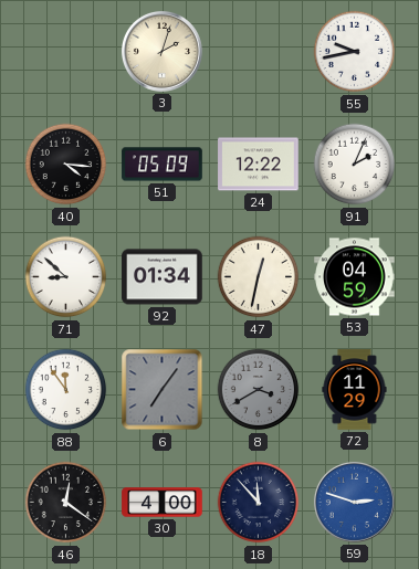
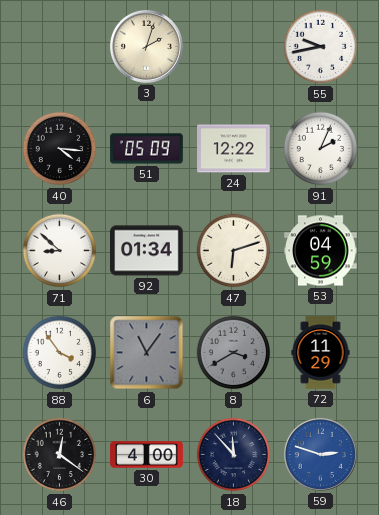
47: 12:32 -> 6:12
88: 11:54 -> 3:54
6: 7:06 -> 11:06
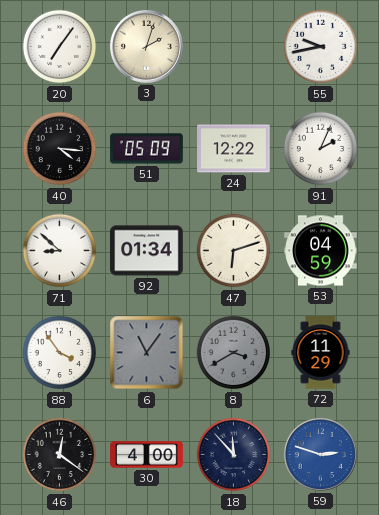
20: none -> 7:06
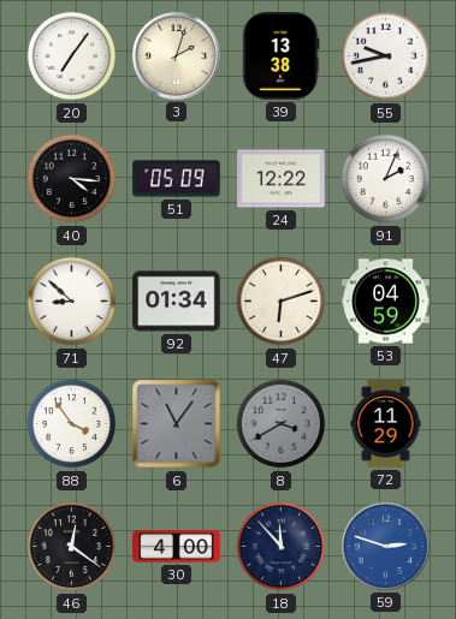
39: none -> 13:38
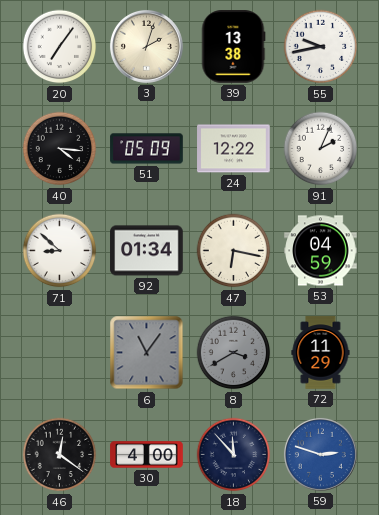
47: 6:12 -> 6:17
88: 3:54 -> none
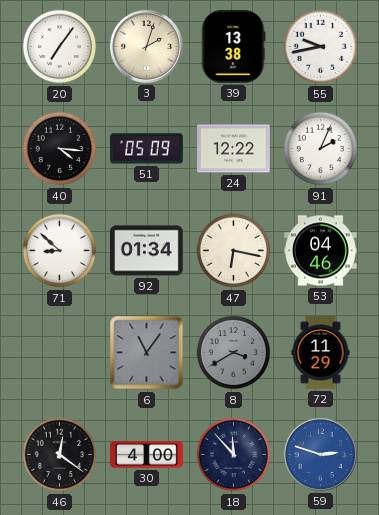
53: 04:59 -> 04:46
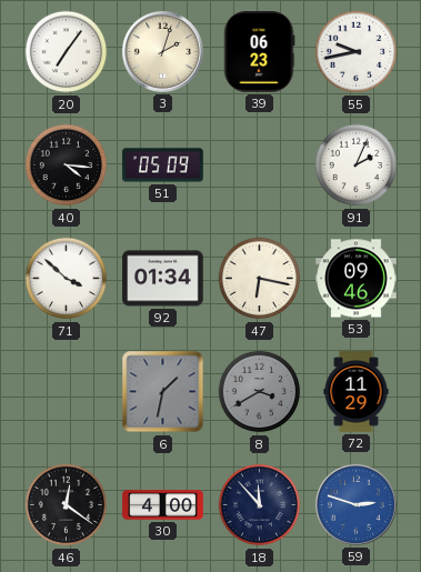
39: 13:38 -> 06:23
24: 12:22 -> none
71: 8:52 -> 3:52
53: 04:46 -> 09:46
6: 11:06 -> 1:32
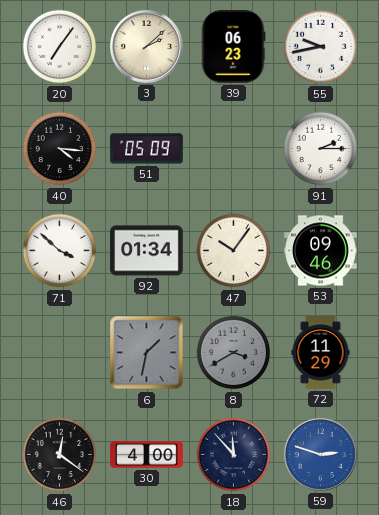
3: 2:03 -> 2:08
91: 2:04 -> 2:15
47: 6:17 -> 10:06
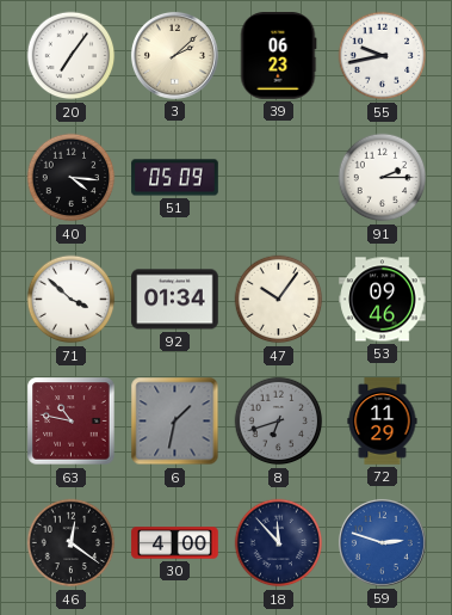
63: none -> 10:47
8: 3:40 -> 6:42
